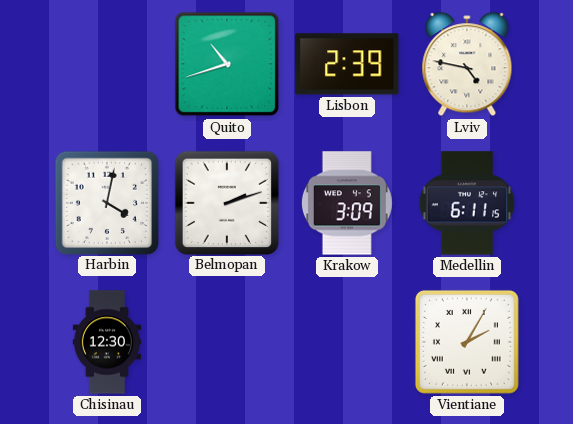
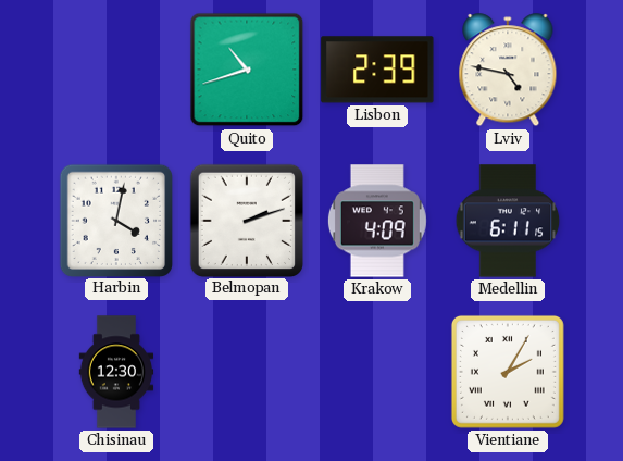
Krakow: 3:09 -> 4:09
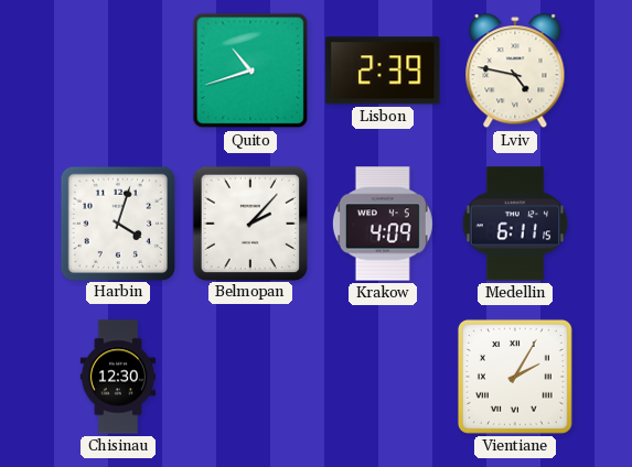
Harbin: 4:02 -> 4:03
Belmopan: 2:12 -> 2:07
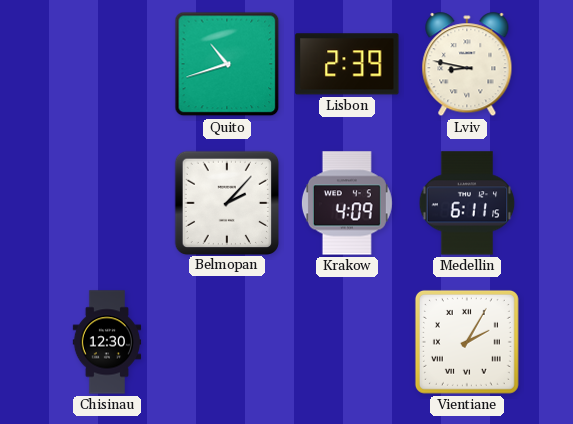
Lviv: 4:47 -> 8:47
Harbin: 4:03 -> none
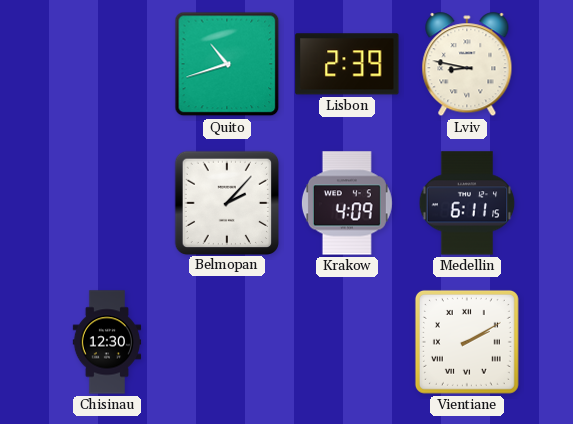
Vientiane: 2:05 -> 2:10
